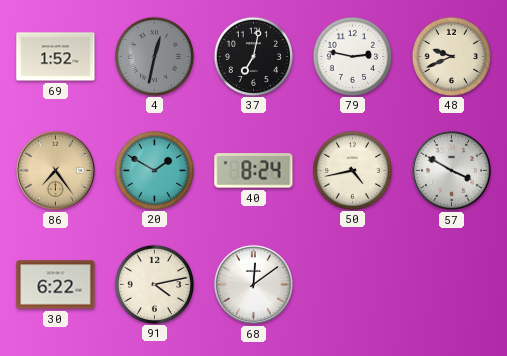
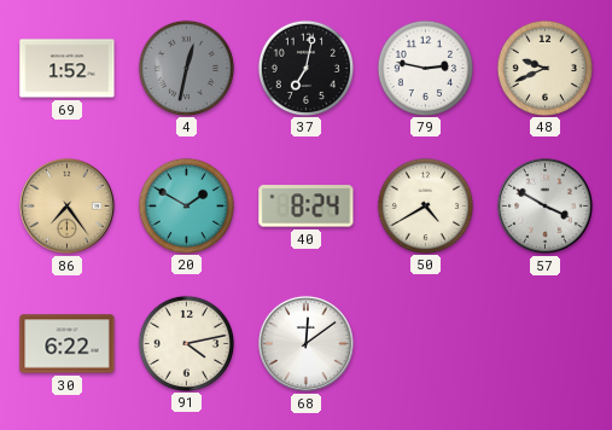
50: 4:43 -> 4:40
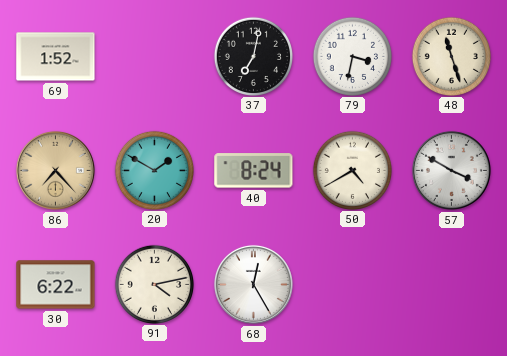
4: 12:32 -> none
79: 2:47 -> 3:32
48: 9:41 -> 11:27
86: 7:24 -> 7:23
68: 12:09 -> 12:25
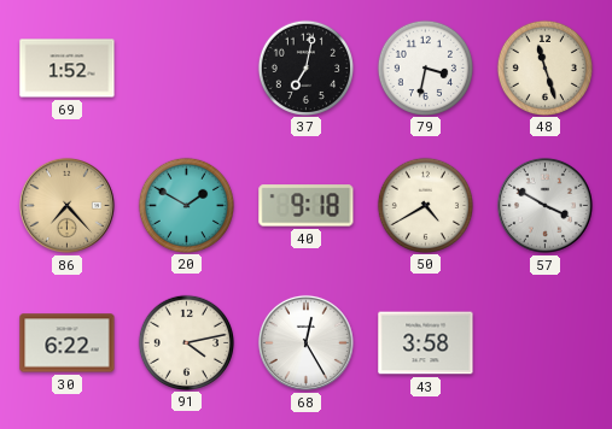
40: 8:24 -> 9:18
43: none -> 3:58
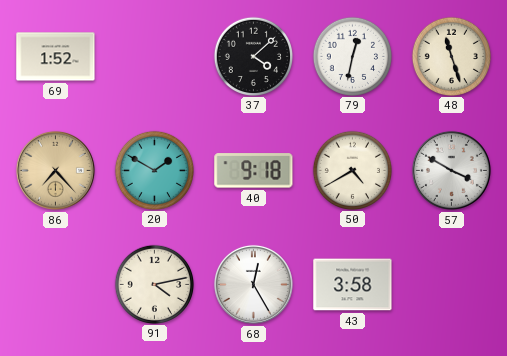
37: 7:02 -> 4:08
79: 3:32 -> 12:32
30: 6:22 -> none
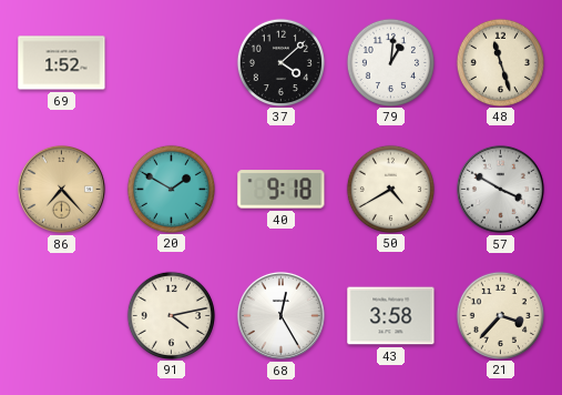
79: 12:32 -> 1:01
21: none -> 3:37
